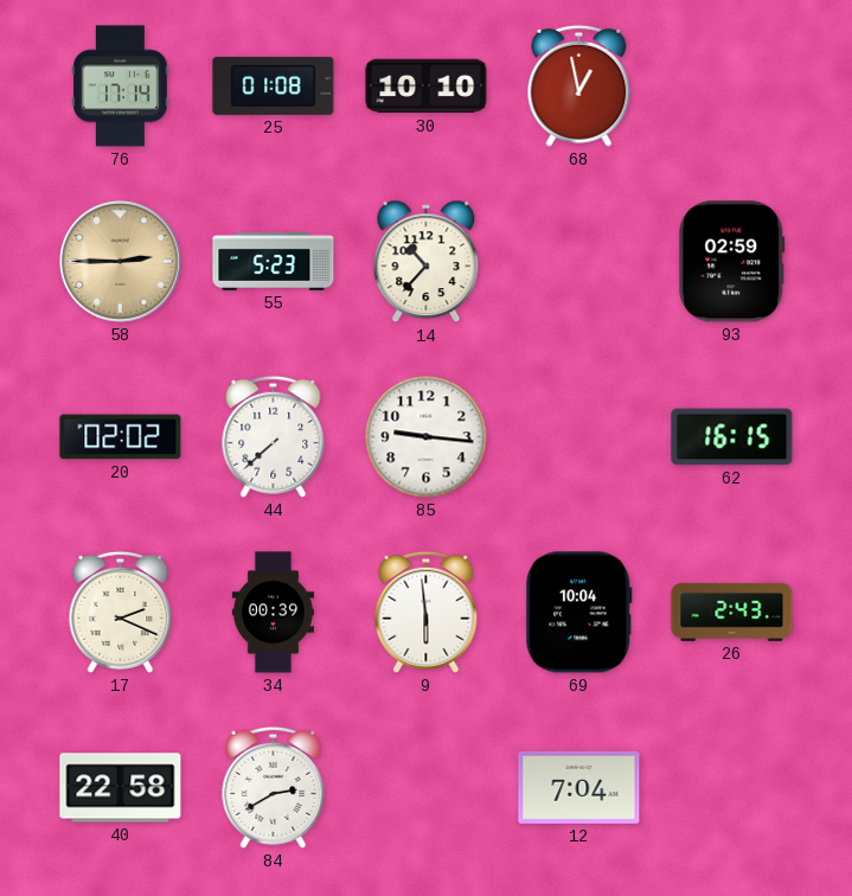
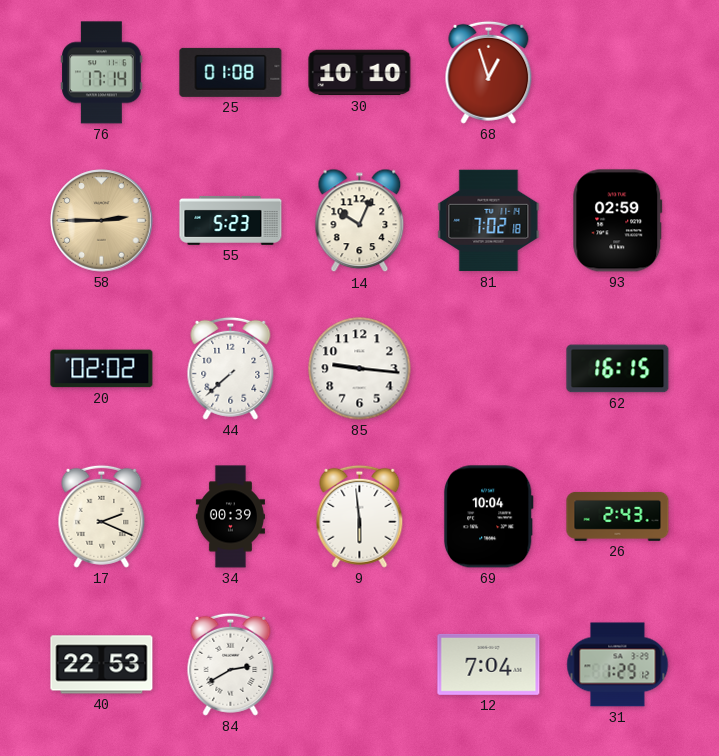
68: 12:58 -> 12:57
14: 10:37 -> 10:04
81: none -> 7:02
40: 22:58 -> 22:53
31: none -> 1:29
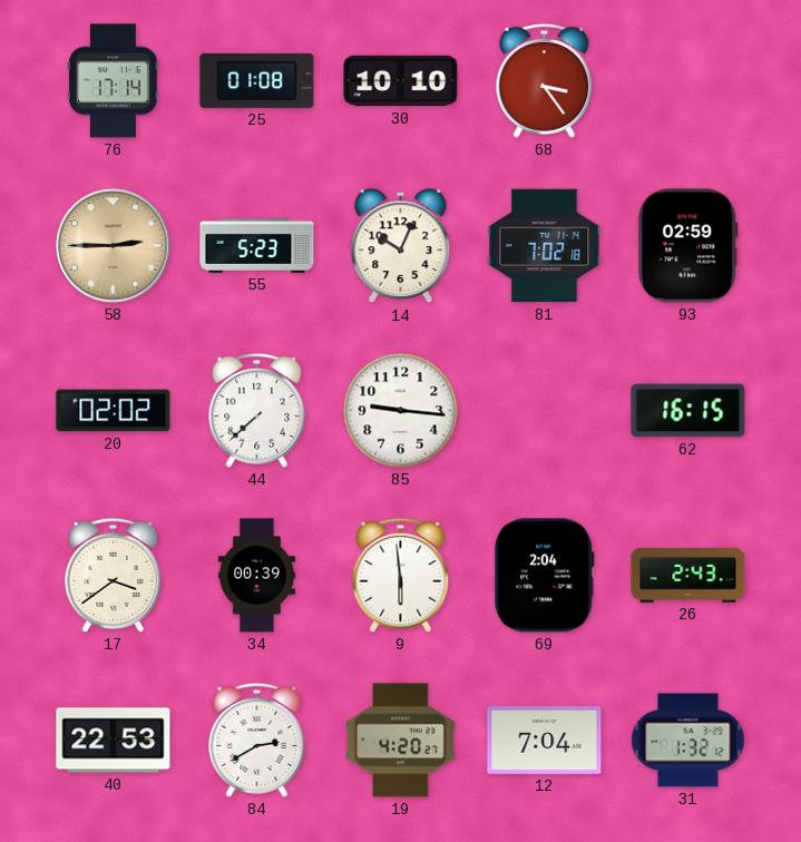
68: 12:57 -> 3:24
17: 2:19 -> 3:39
69: 10:04 -> 2:04
19: none -> 4:20
31: 1:29 -> 1:32
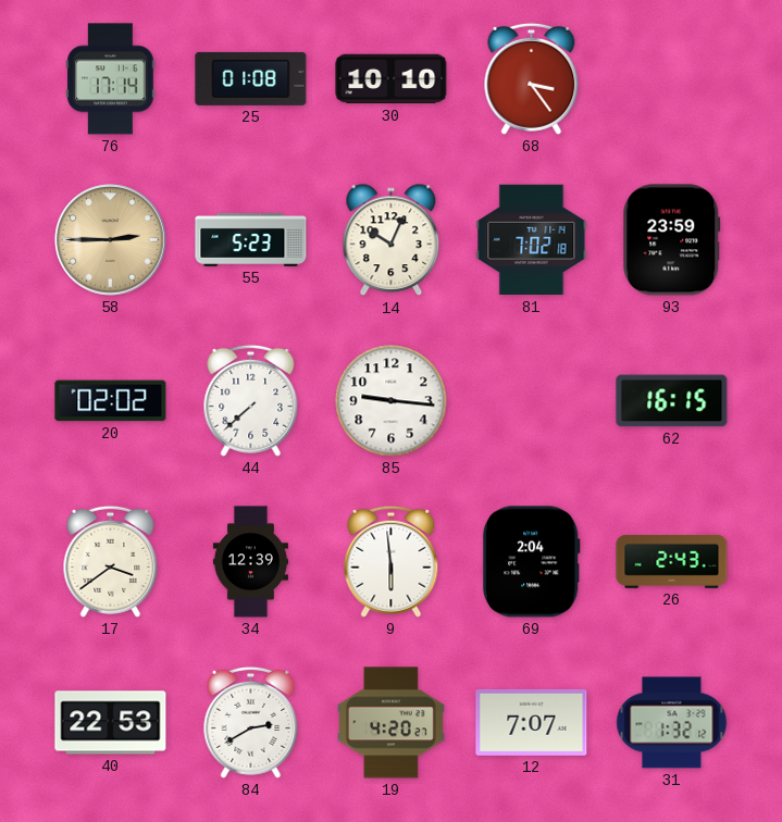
93: 02:59 -> 23:59
34: 00:39 -> 12:39
12: 7:04 -> 7:07
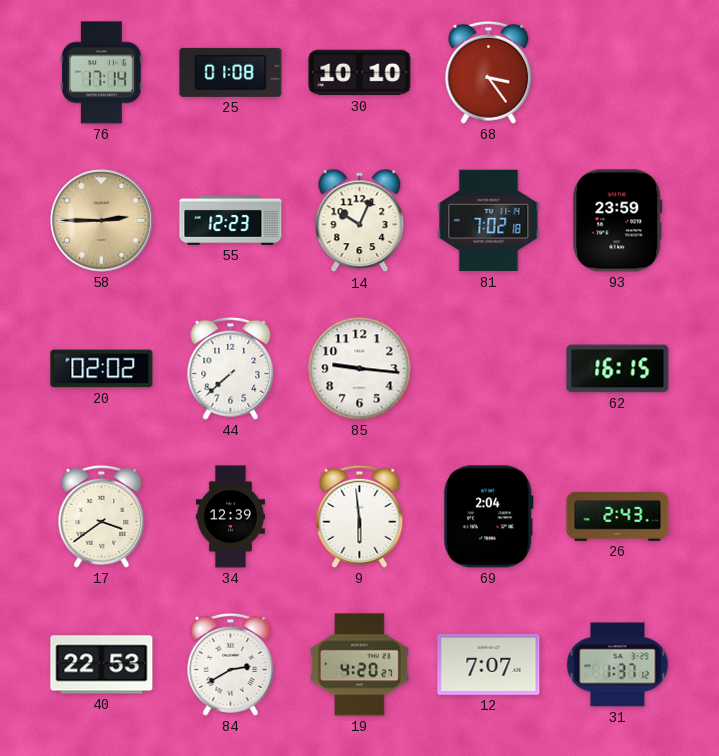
55: 5:23 -> 12:23
31: 1:32 -> 1:37
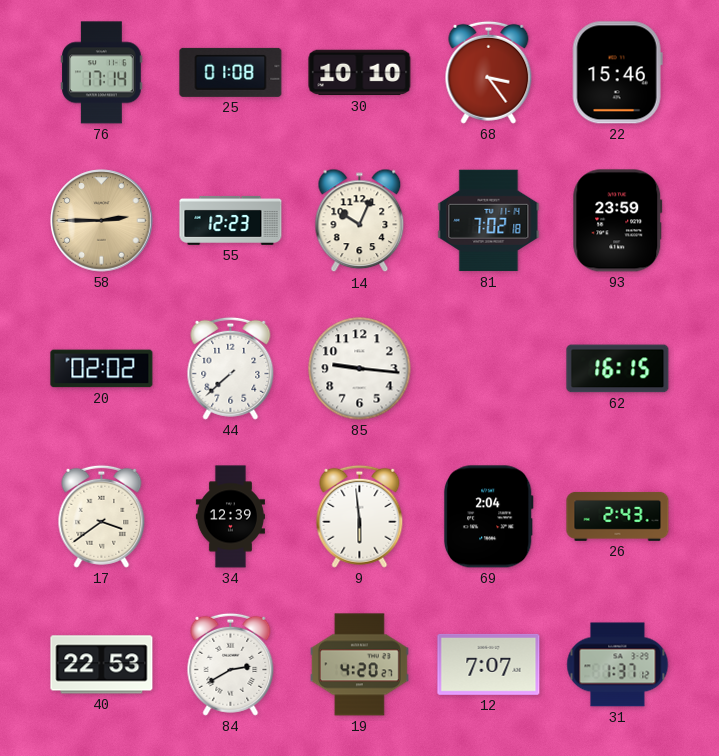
22: none -> 15:46
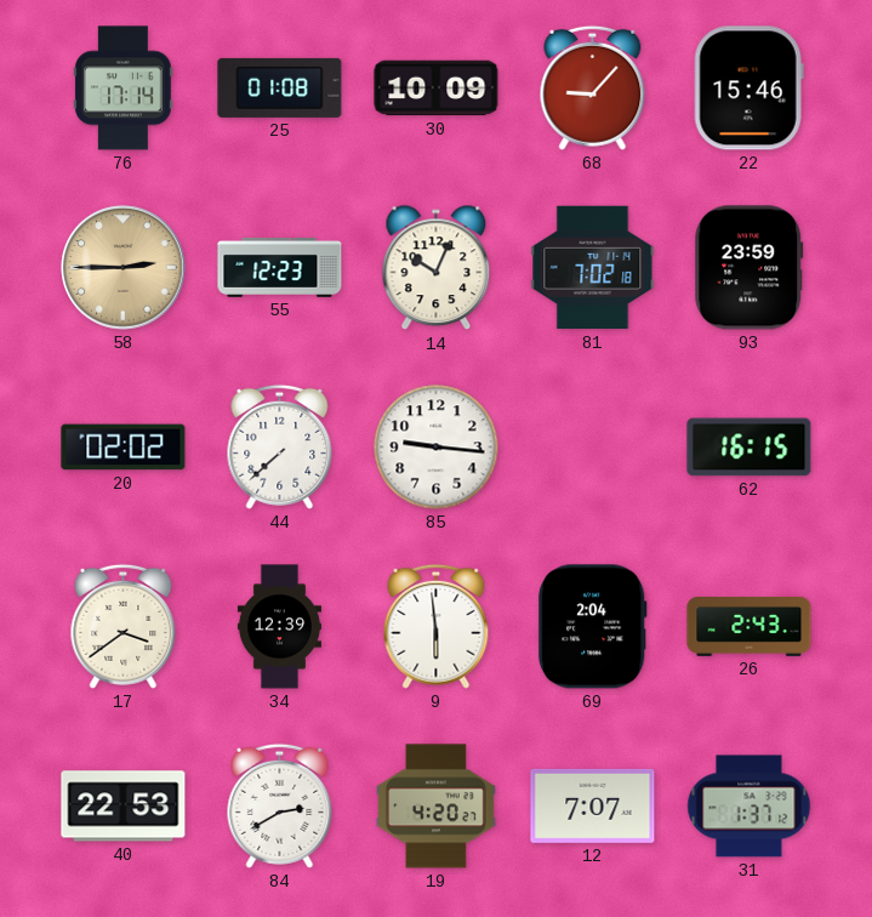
30: 10:10 -> 10:09
68: 3:24 -> 9:07
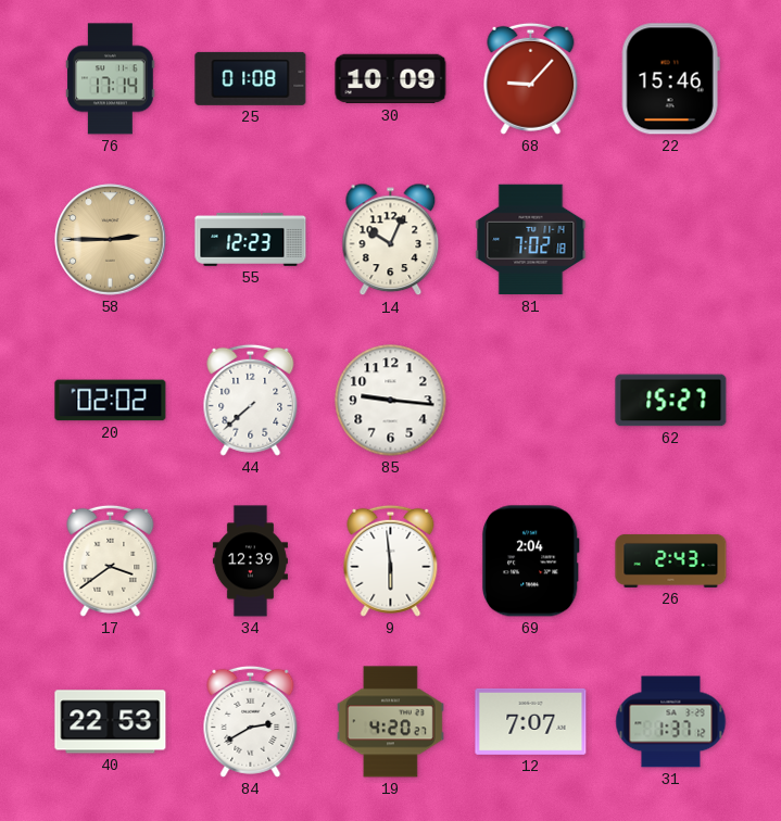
93: 23:59 -> none
62: 16:15 -> 15:27
